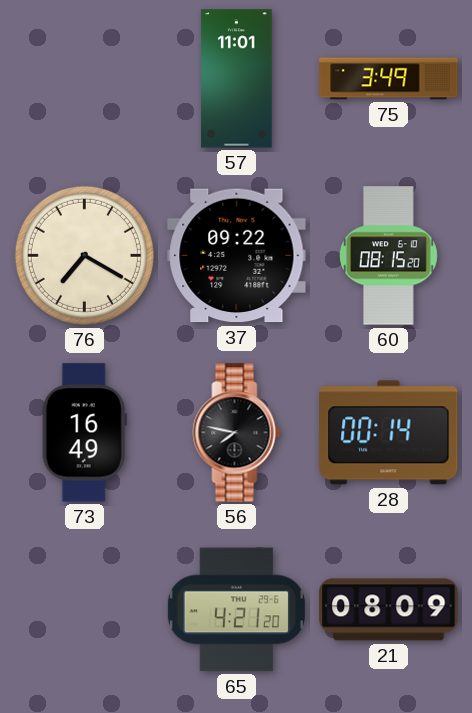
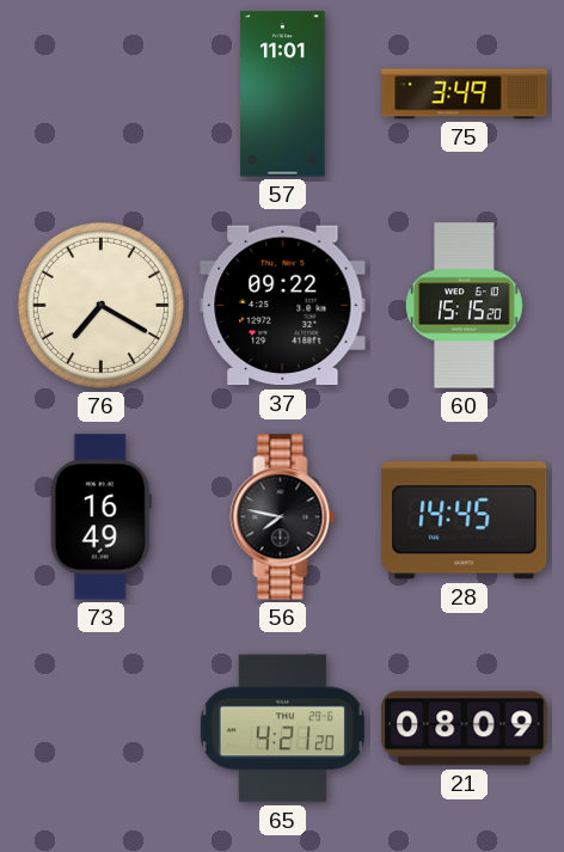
60: 08:15 -> 15:15
28: 00:14 -> 14:45
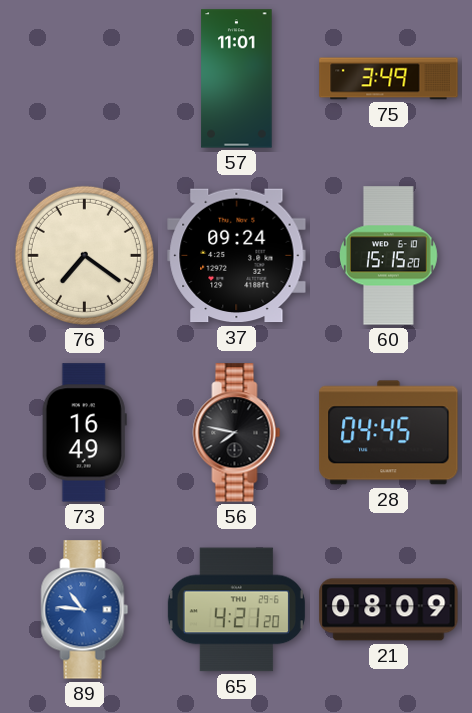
76: 7:20 -> 7:21
37: 09:22 -> 09:24
28: 14:45 -> 04:45
89: none -> 10:46
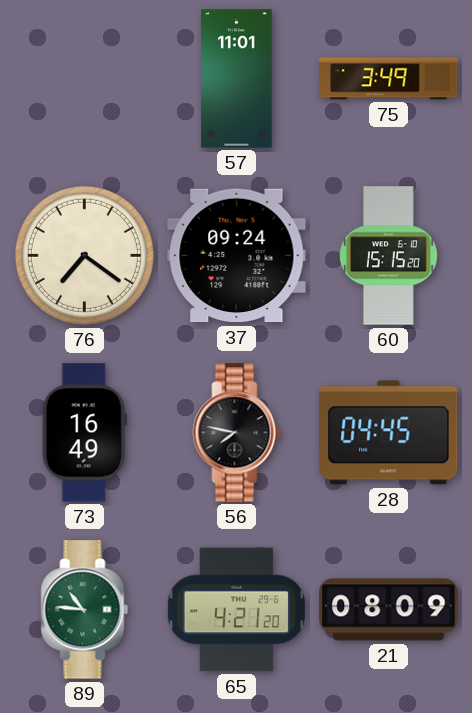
89 dial: blue -> green
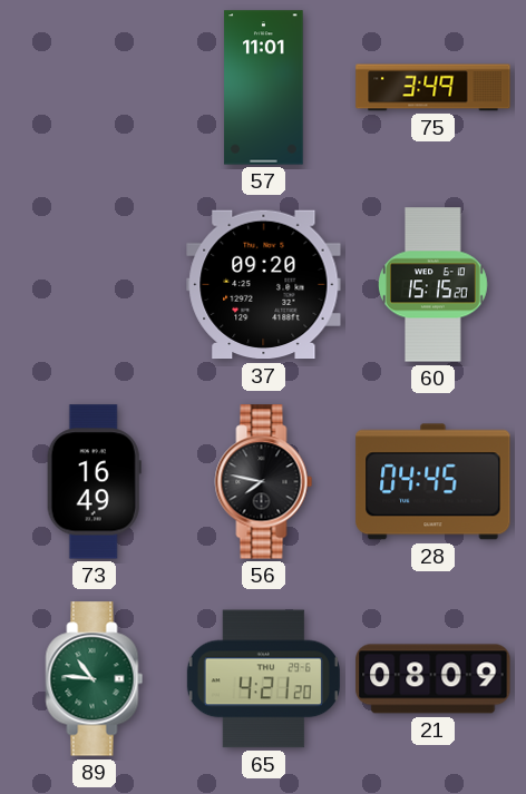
76: 7:21 -> none
37: 09:24 -> 09:20
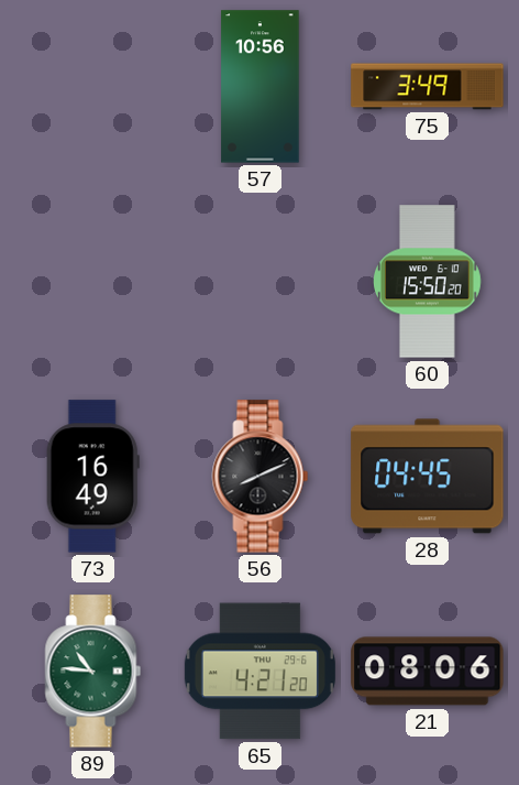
57: 11:01 -> 10:56
37: 09:20 -> none
60: 15:15 -> 15:50
56: 7:47 -> 8:11
21: 08:09 -> 08:06
